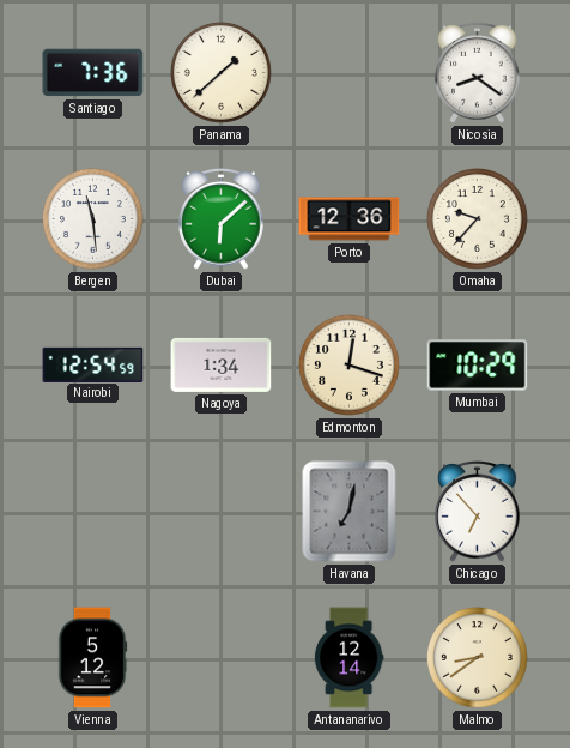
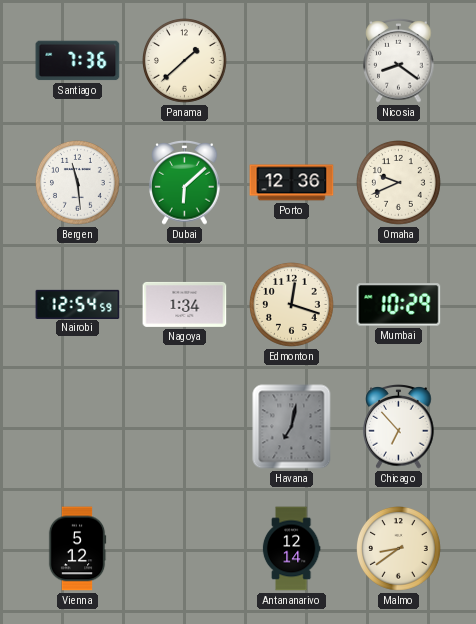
Omaha: 9:37 -> 9:41
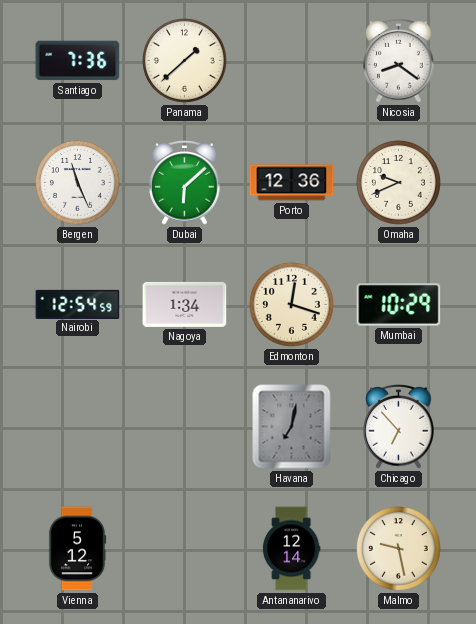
Bergen: 11:29 -> 11:26
Malmo: 8:39 -> 9:28
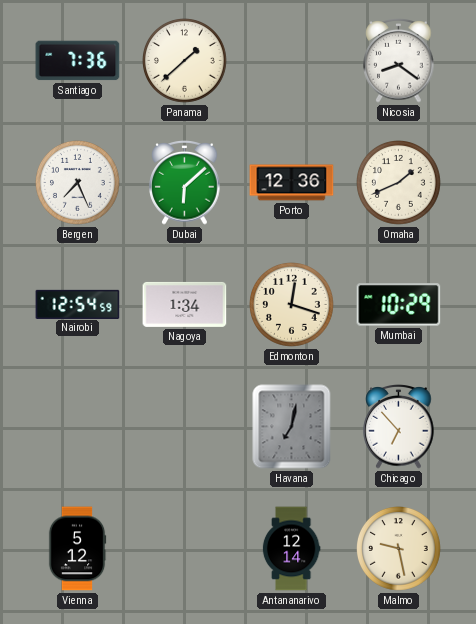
Bergen: 11:26 -> 7:26
Omaha: 9:41 -> 1:41
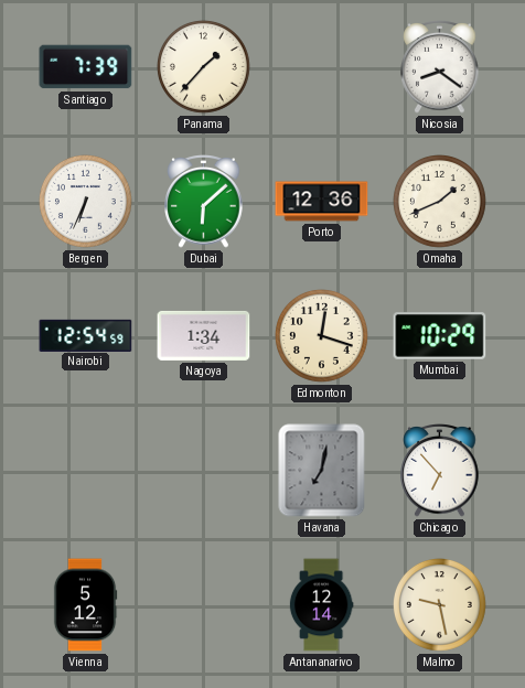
Santiago: 7:36 -> 7:39
Panama: 1:38 -> 1:37
Bergen: 7:26 -> 6:34
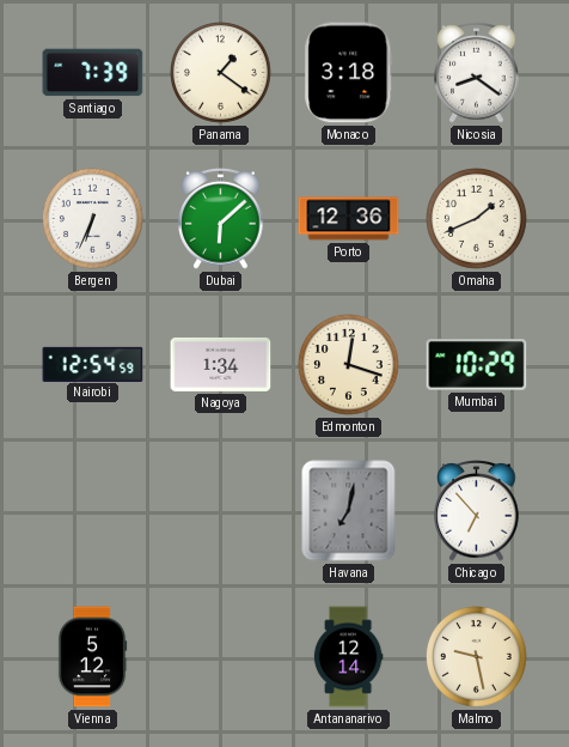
Panama: 1:37 -> 1:21
Monaco: none -> 3:18
